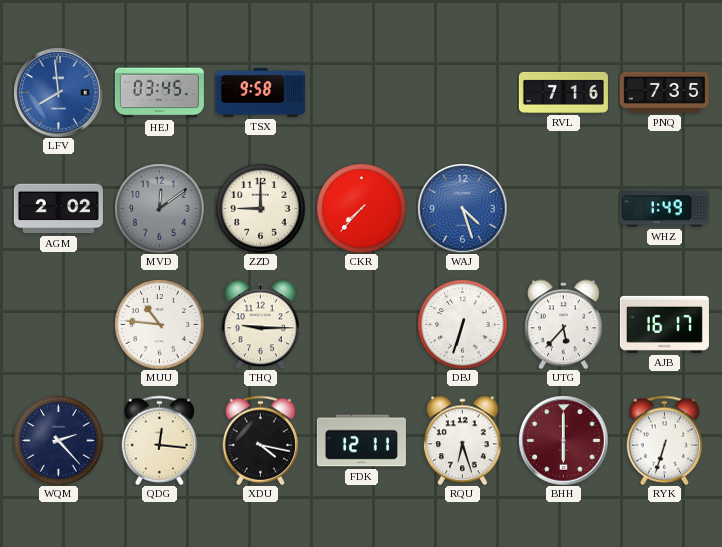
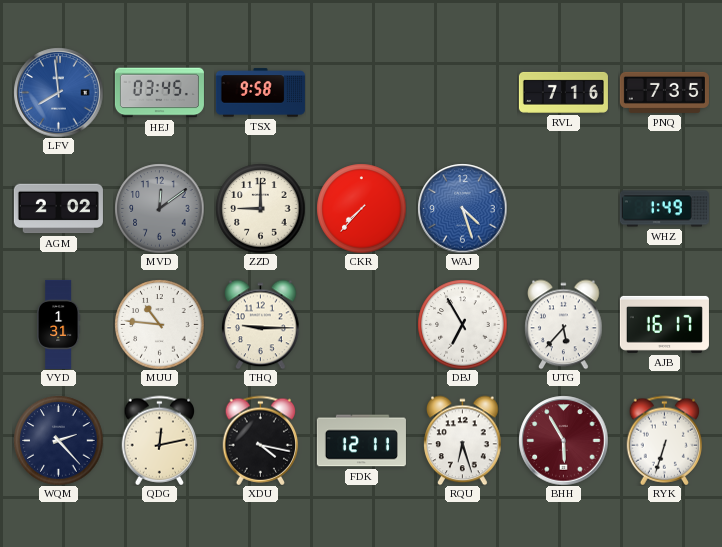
VYD: none -> 1:31
DBJ: 6:33 -> 6:55
QDG: 12:16 -> 12:13
BHH: 6:00 -> 5:55
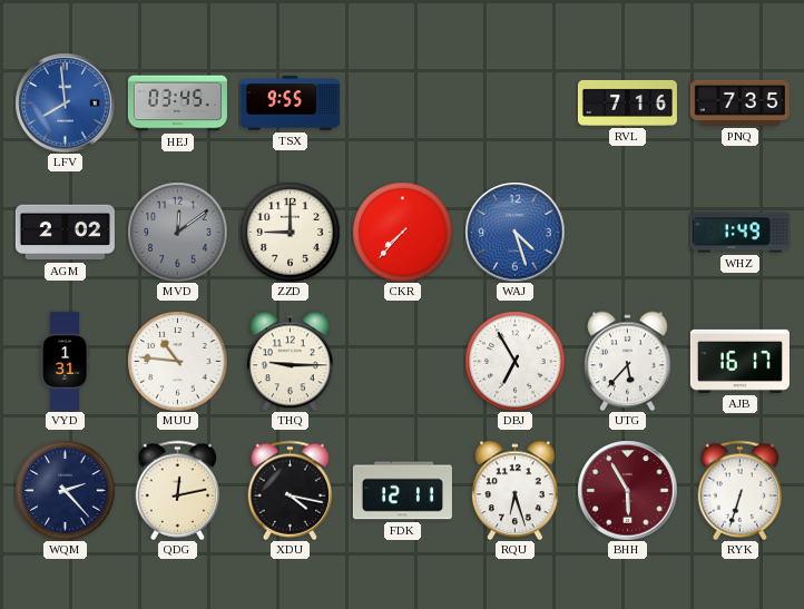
TSX: 9:58 -> 9:55
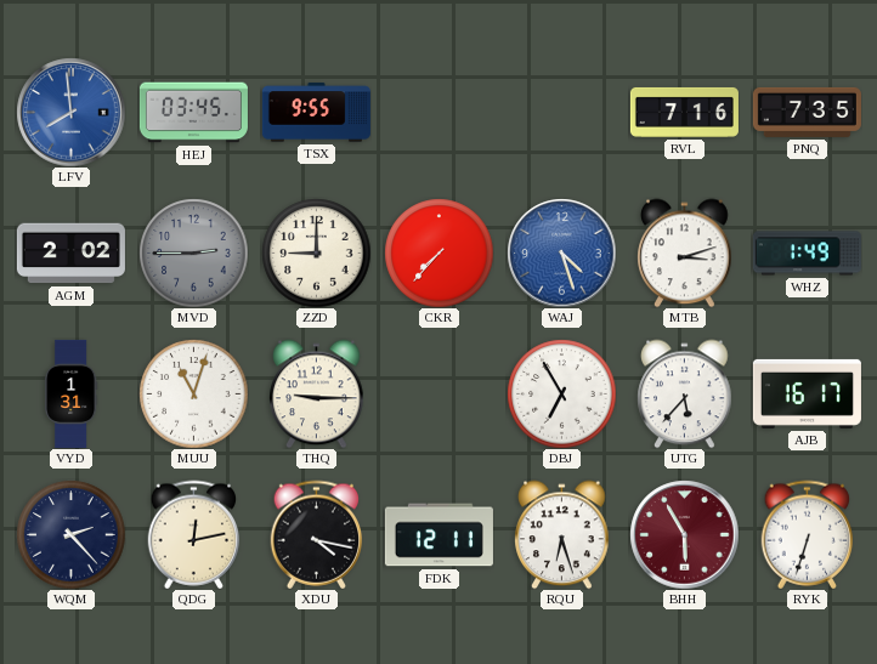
MVD: 12:09 -> 2:45
MTB: none -> 3:12
MUU: 10:46 -> 11:03
